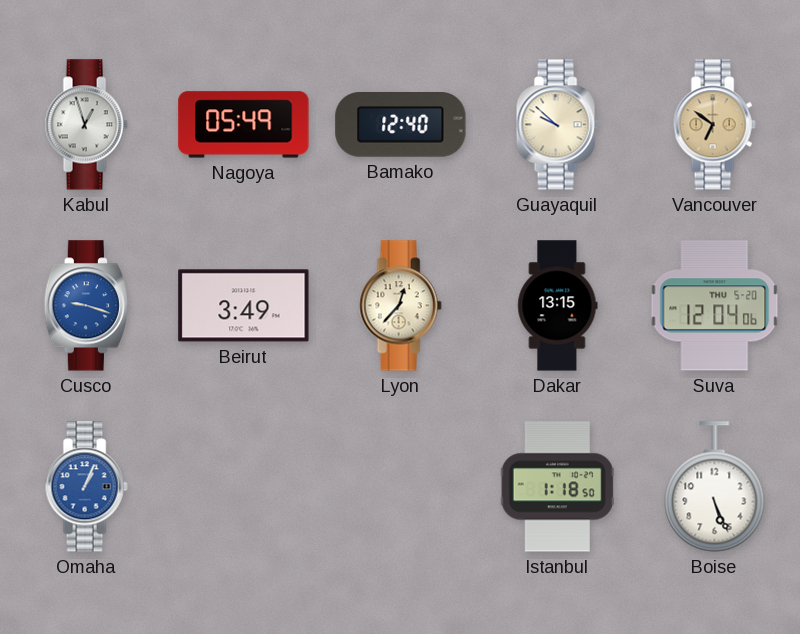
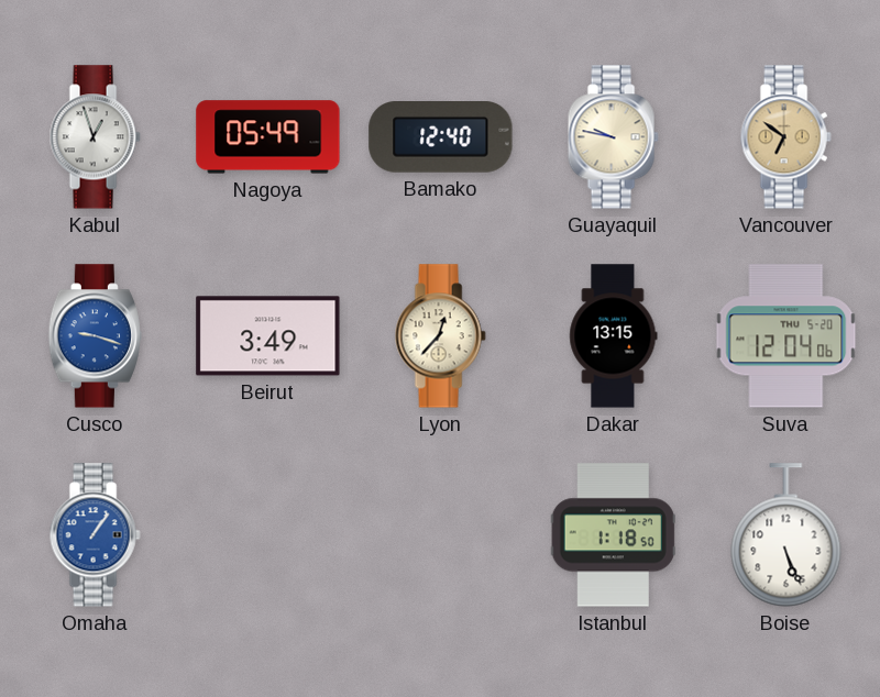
Guayaquil: 9:52 -> 9:47
Omaha: 1:04 -> 1:06
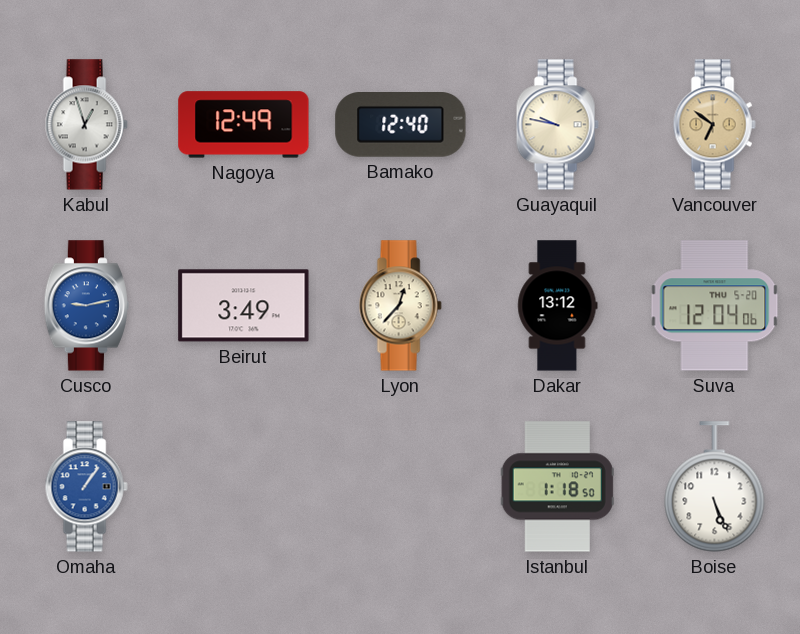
Nagoya: 05:49 -> 12:49
Cusco: 9:18 -> 9:13
Dakar: 13:15 -> 13:12
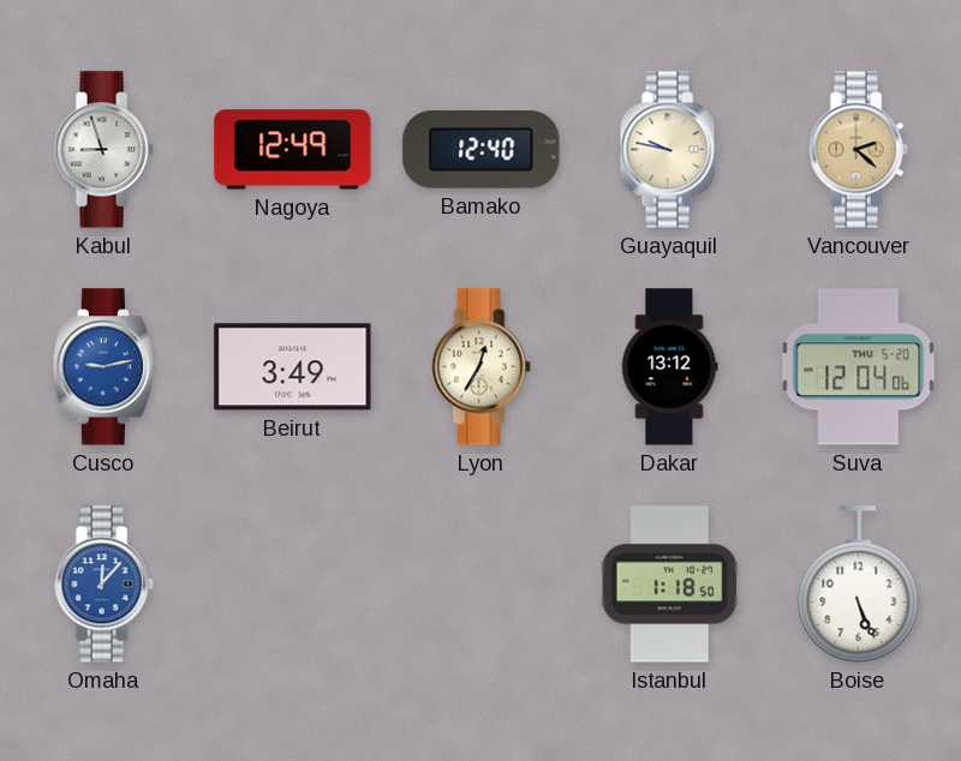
Kabul: 12:57 -> 8:57
Vancouver: 6:51 -> 2:22
Lyon: 12:37 -> 12:35
Omaha: 1:06 -> 12:07
